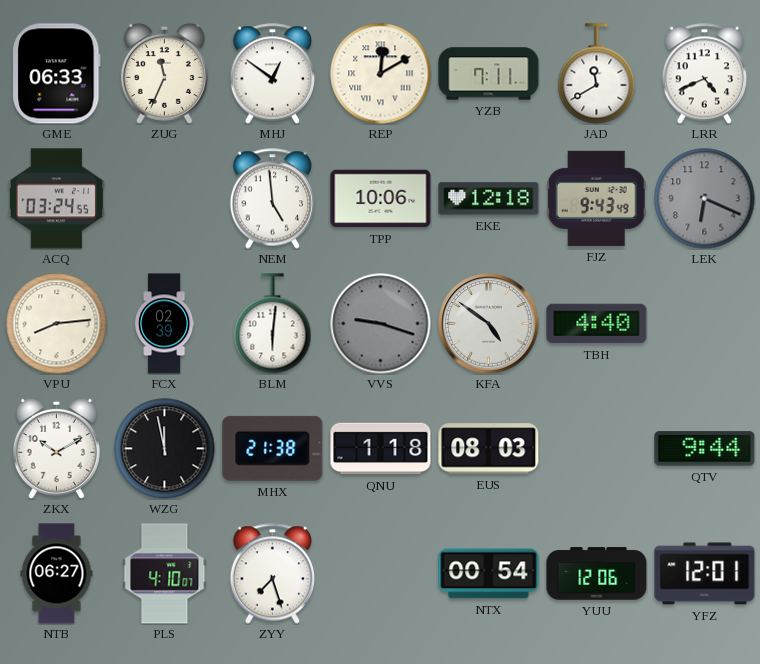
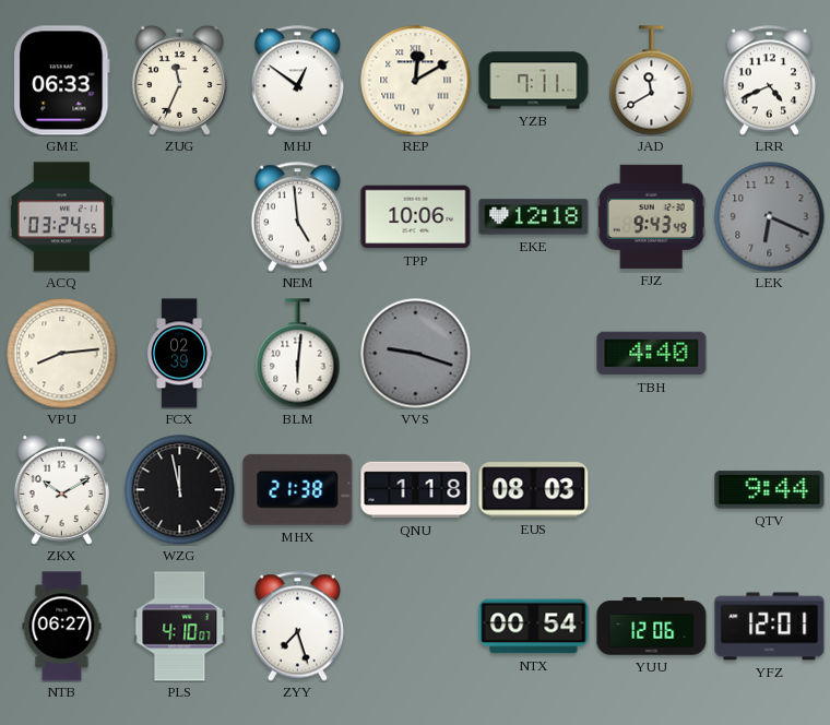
KFA: 4:51 -> none
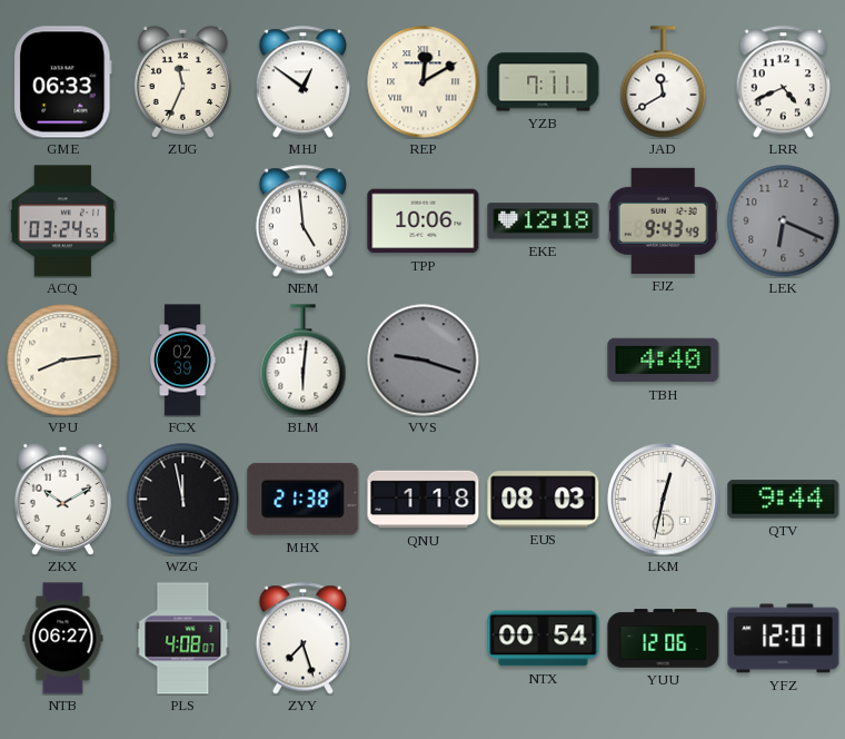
LKM: none -> 12:32
PLS: 4:10 -> 4:08
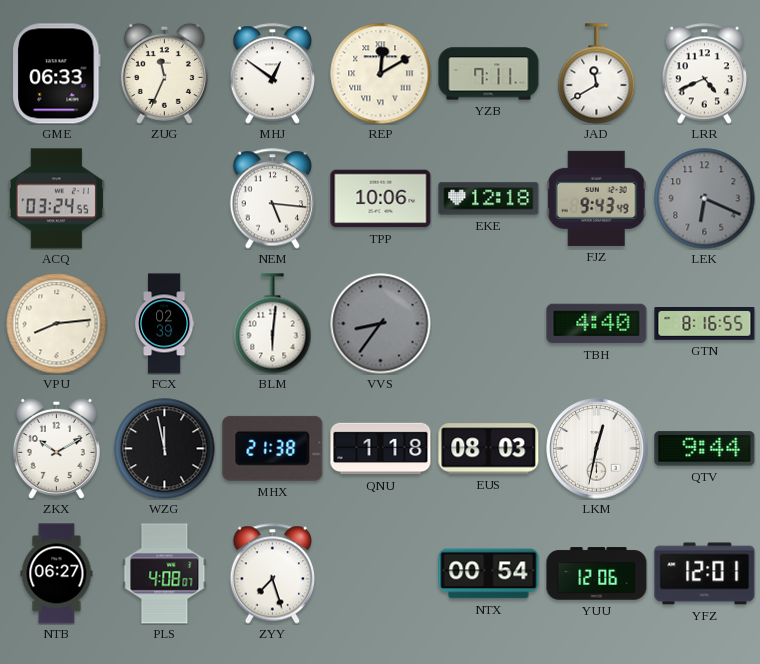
NEM: 4:59 -> 5:16
VVS: 9:18 -> 8:36
GTN: none -> 8:16
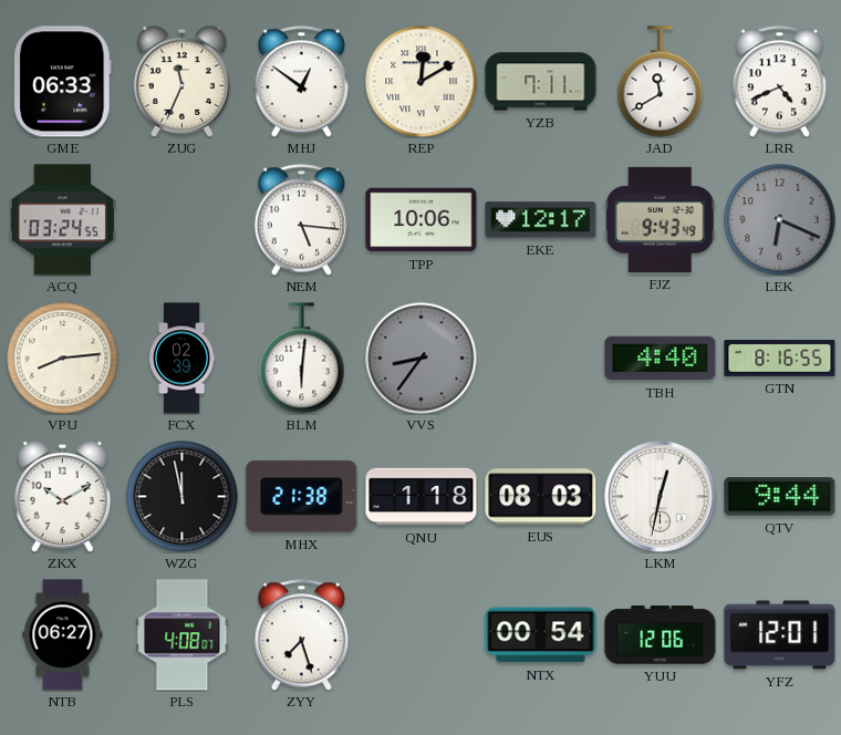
EKE: 12:18 -> 12:17
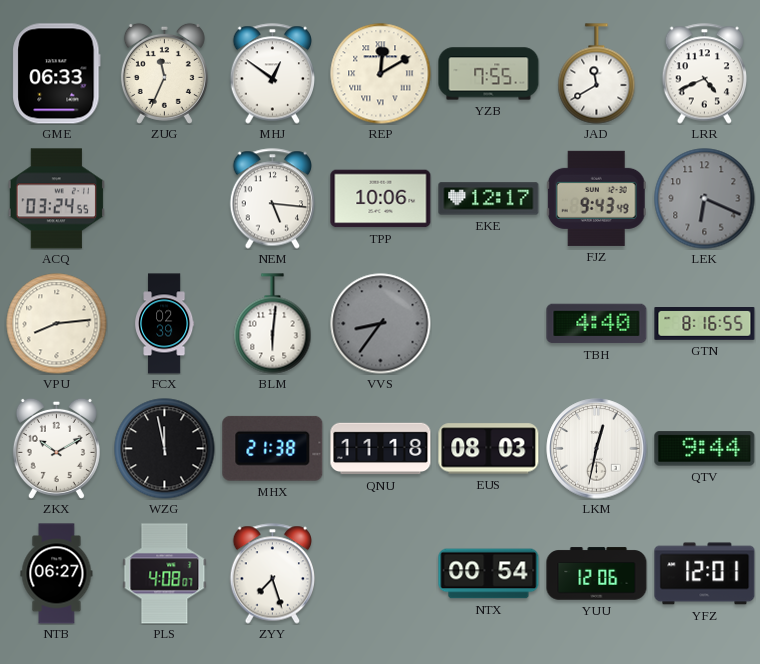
YZB: 7:11 -> 7:55
QNU: 1:18 -> 11:18
